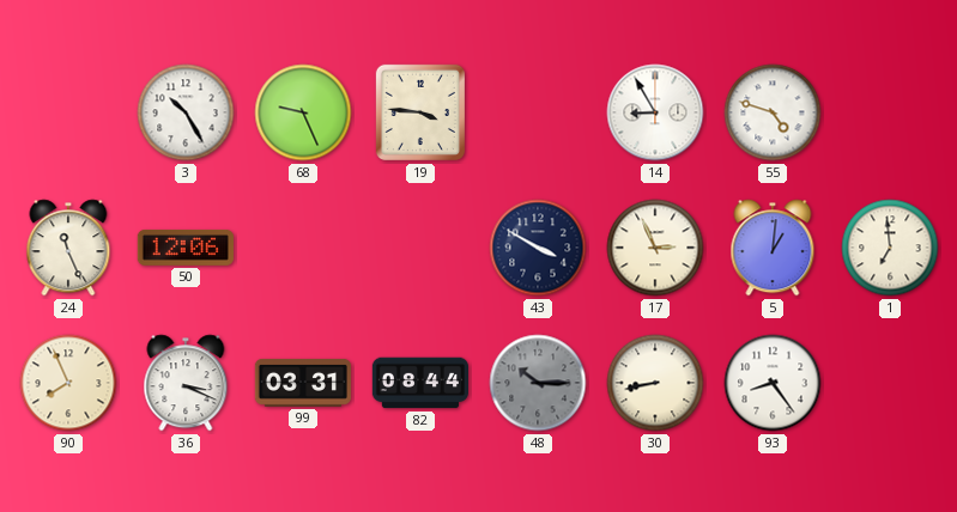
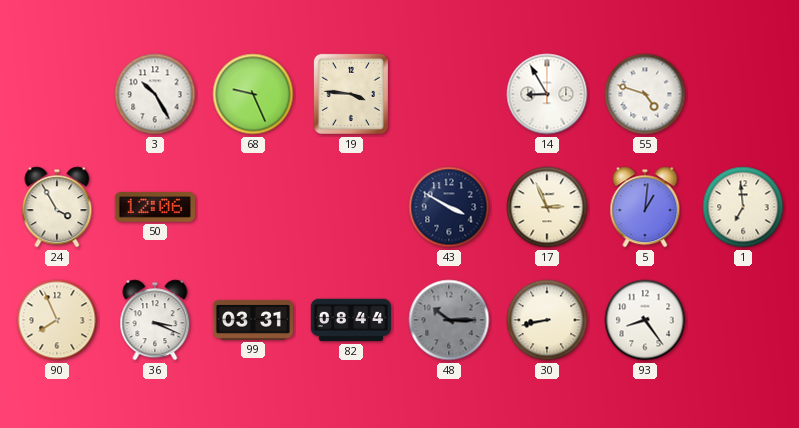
24: 11:26 -> 3:55
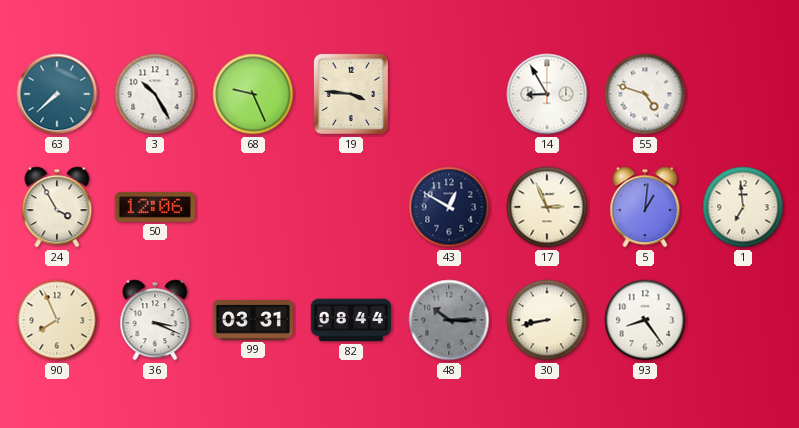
63: none -> 7:38
43: 3:50 -> 12:50
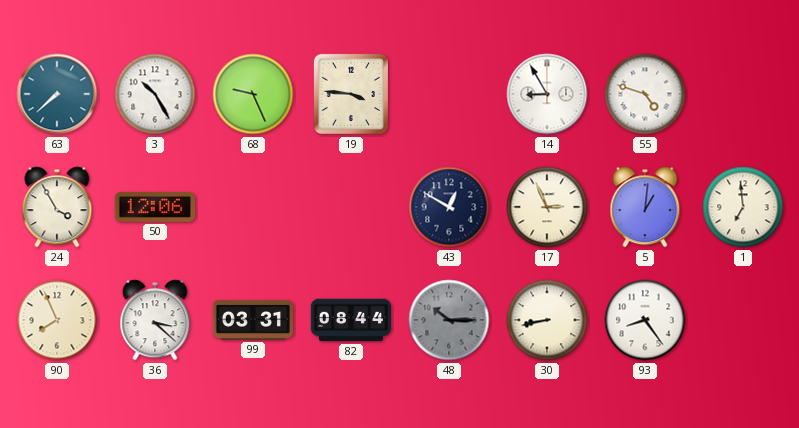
36: 3:19 -> 3:22
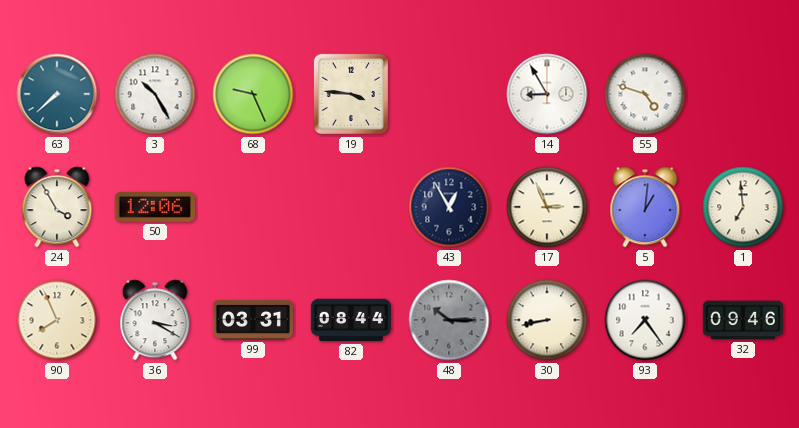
43: 12:50 -> 12:55
36: 3:22 -> 3:20
93: 8:24 -> 7:24
32: none -> 09:46
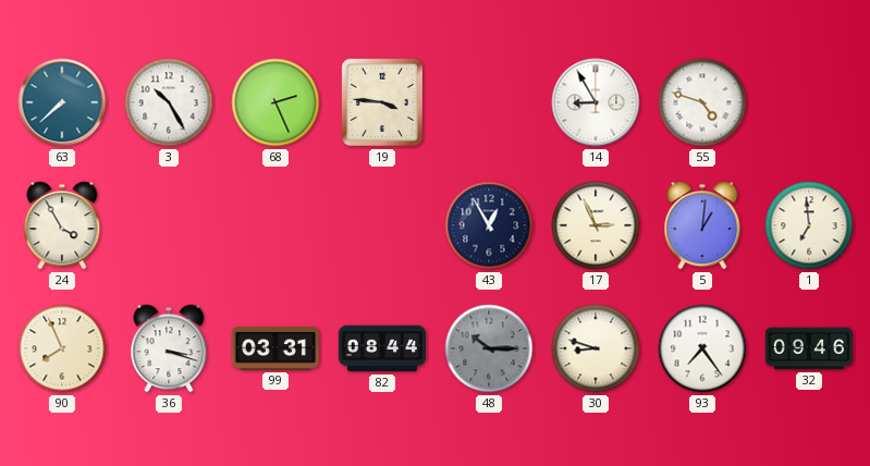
68: 9:26 -> 2:26
50: 12:06 -> none
36: 3:20 -> 3:18
30: 8:43 -> 8:48
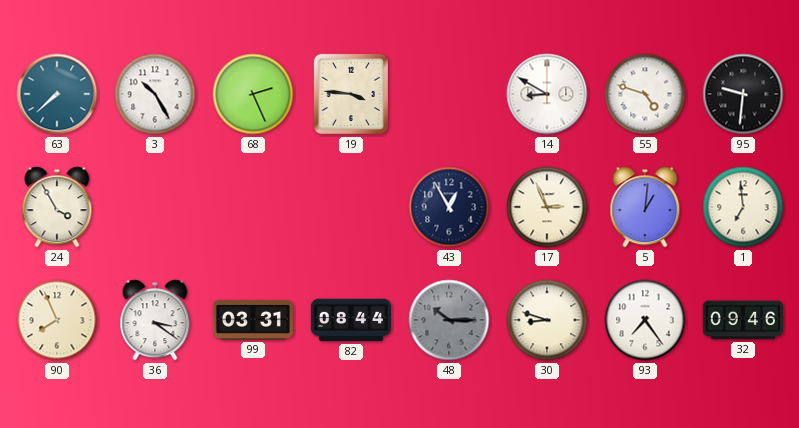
14: 8:55 -> 8:50
95: none -> 9:31
36: 3:18 -> 3:21
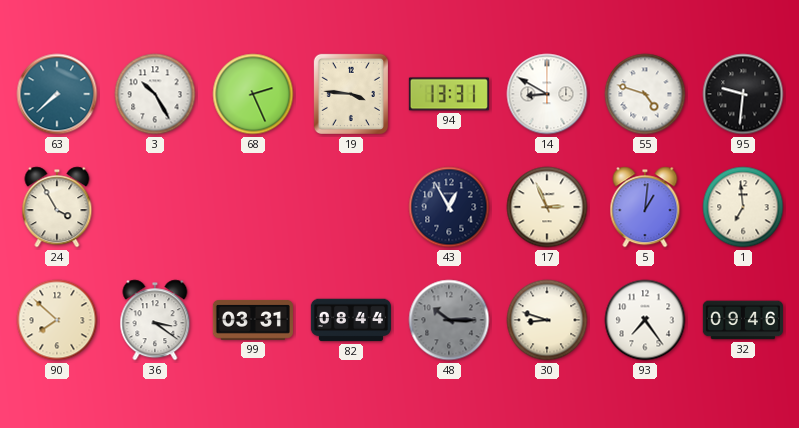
94: none -> 13:31
90: 7:56 -> 7:52
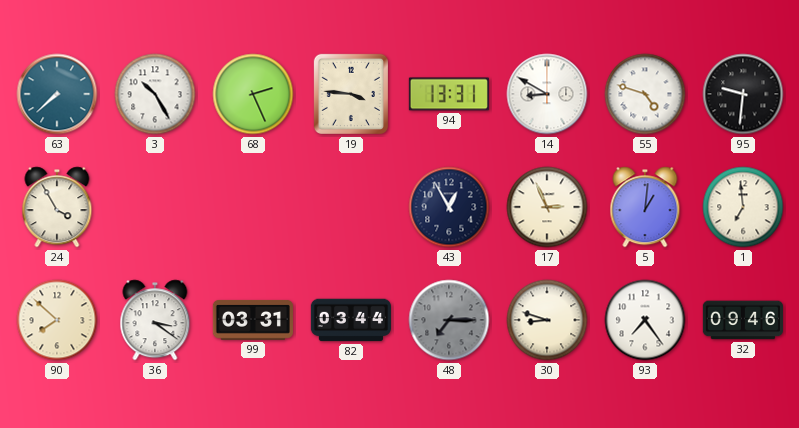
82: 08:44 -> 03:44
48: 10:15 -> 7:15
